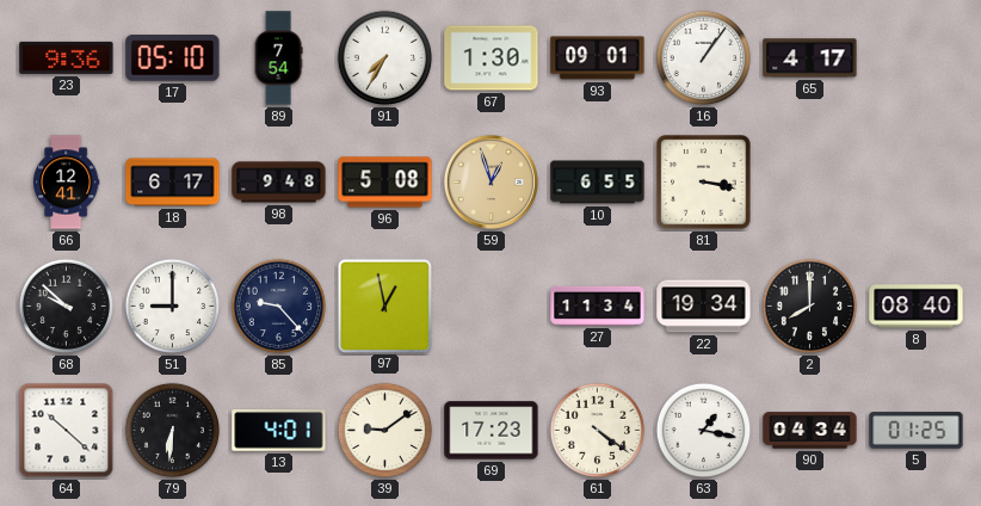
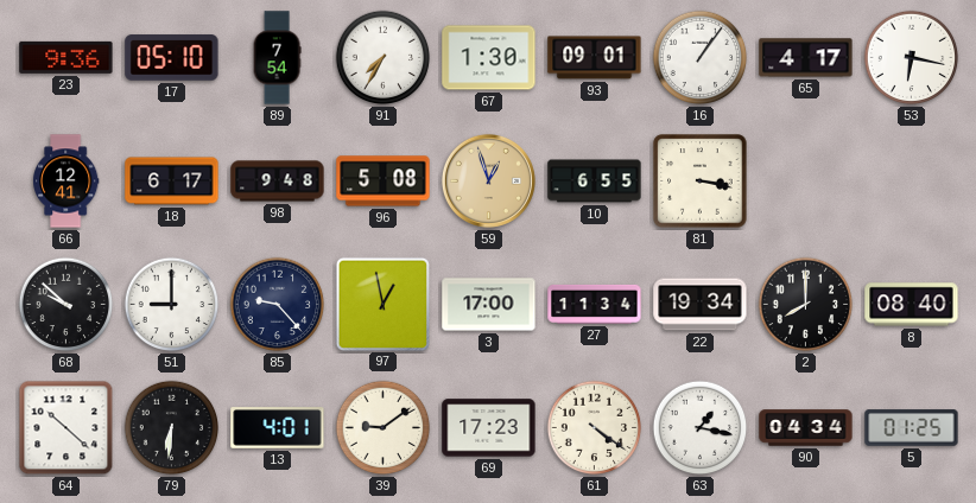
53: none -> 6:17
3: none -> 17:00
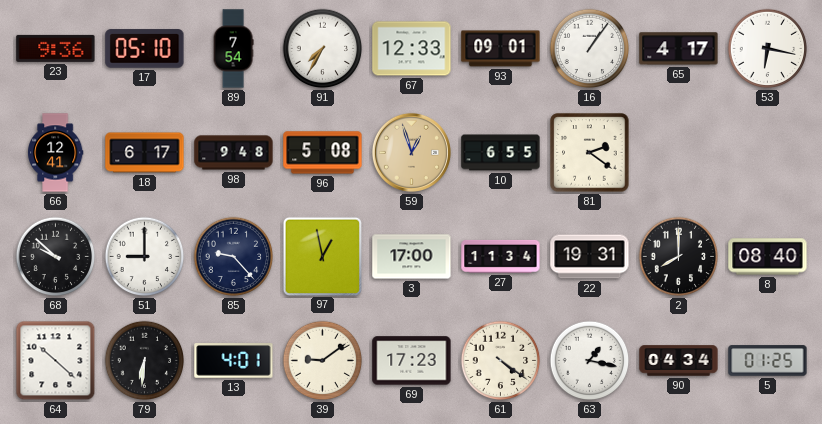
67: 1:30 -> 12:33
81: 3:17 -> 2:21
22: 19:34 -> 19:31
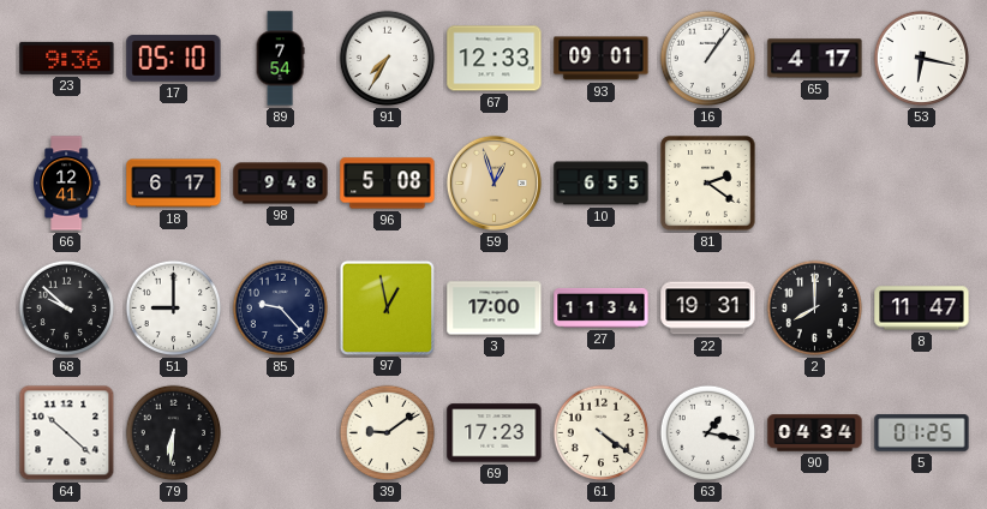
8: 08:40 -> 11:47
13: 4:01 -> none
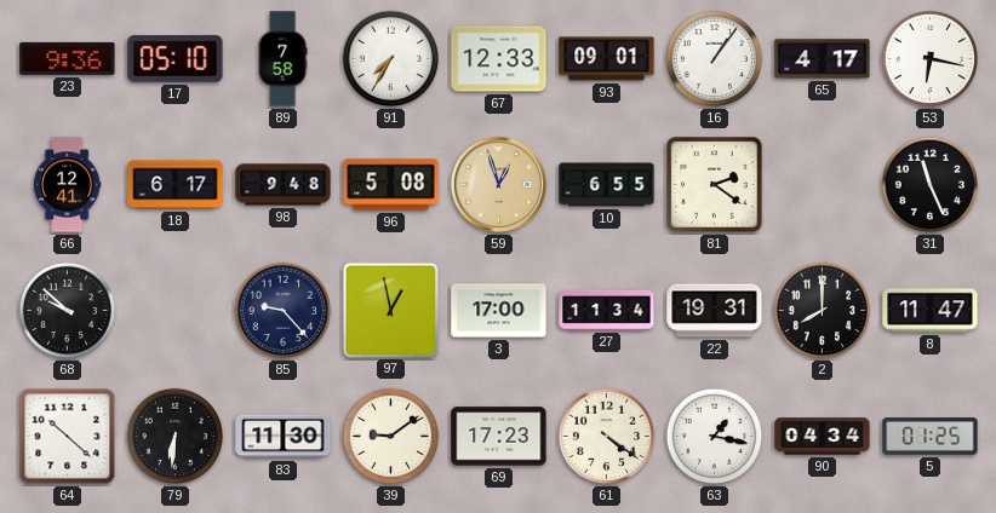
89: 7:54 -> 7:58
31: none -> 11:26
51: 9:00 -> none
83: none -> 11:30
